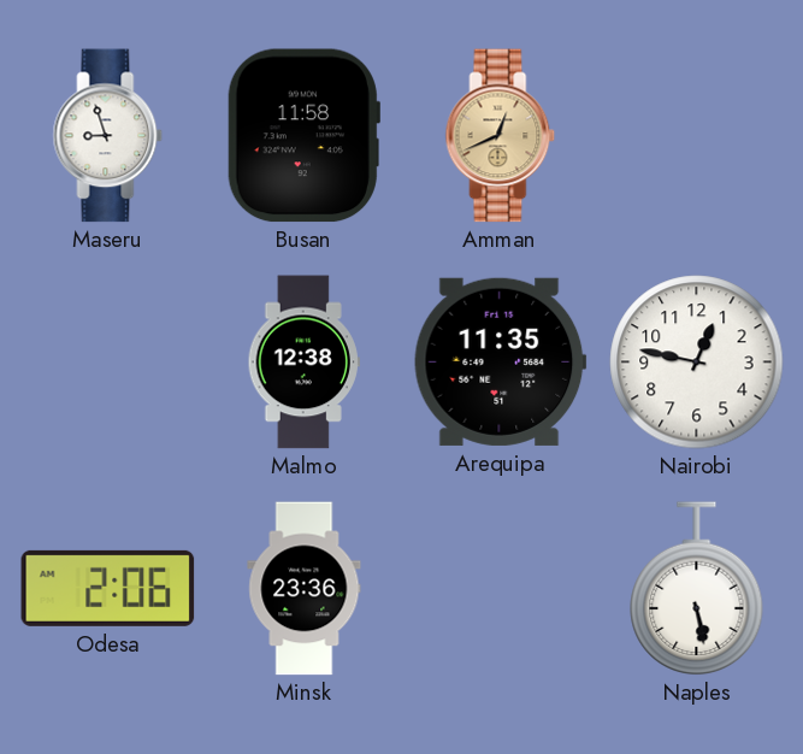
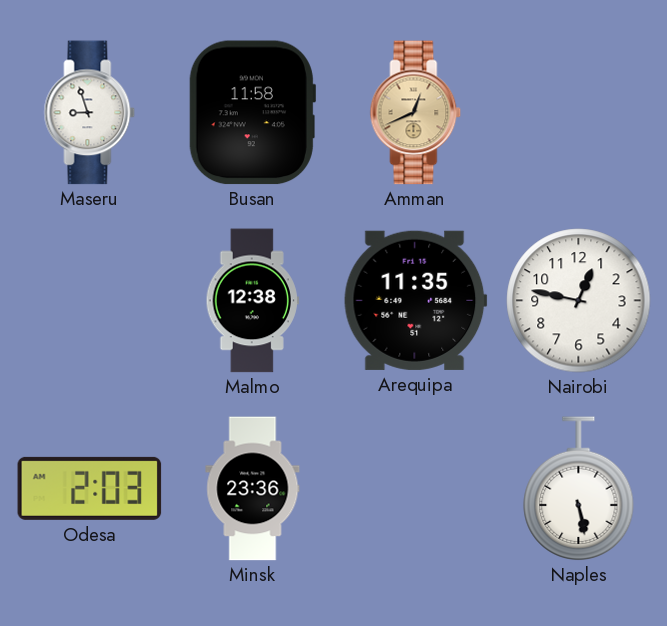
Odesa: 2:06 -> 2:03
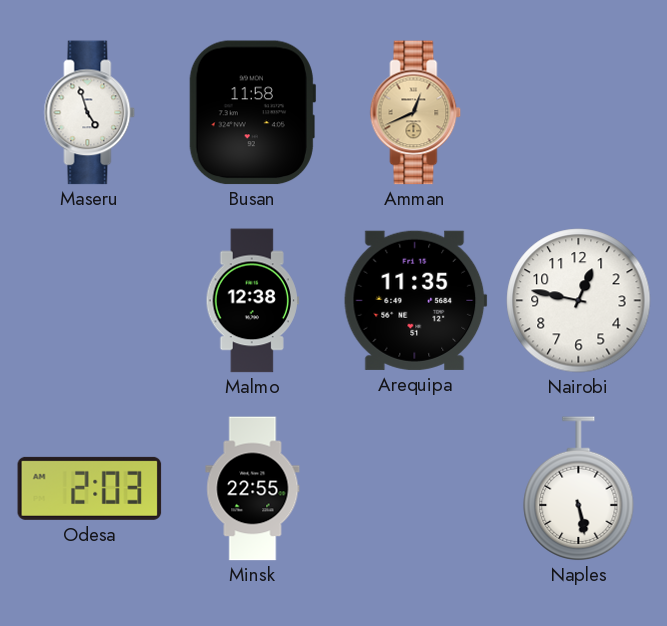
Maseru: 8:57 -> 4:57
Minsk: 23:36 -> 22:55
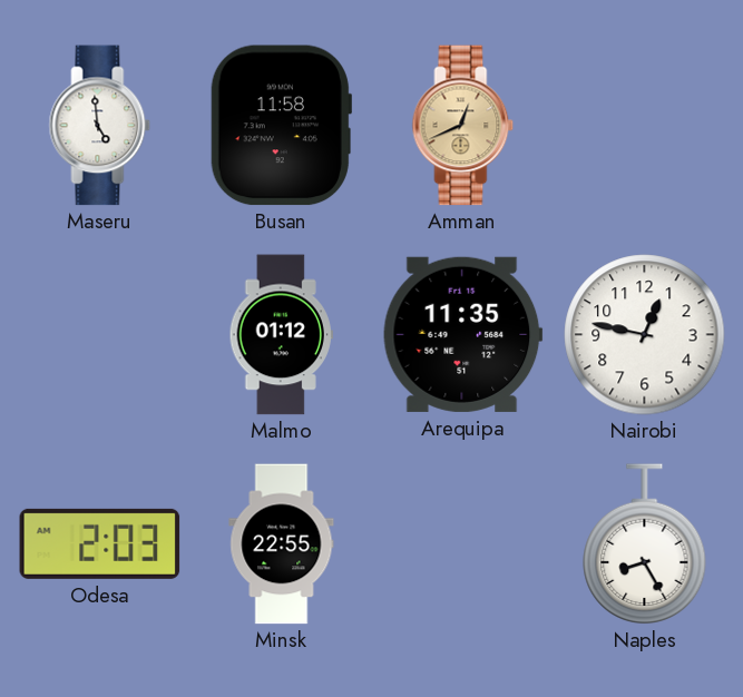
Maseru: 4:57 -> 4:59
Malmo: 12:38 -> 01:12
Naples: 5:28 -> 8:25
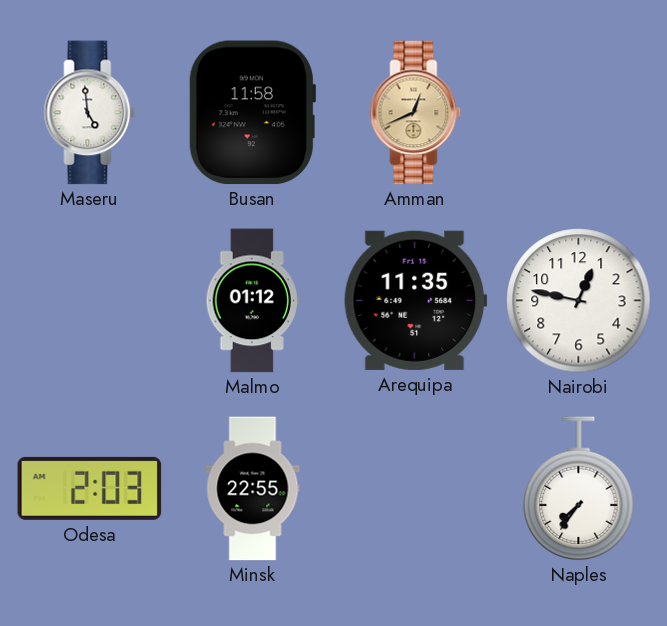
Naples: 8:25 -> 7:36
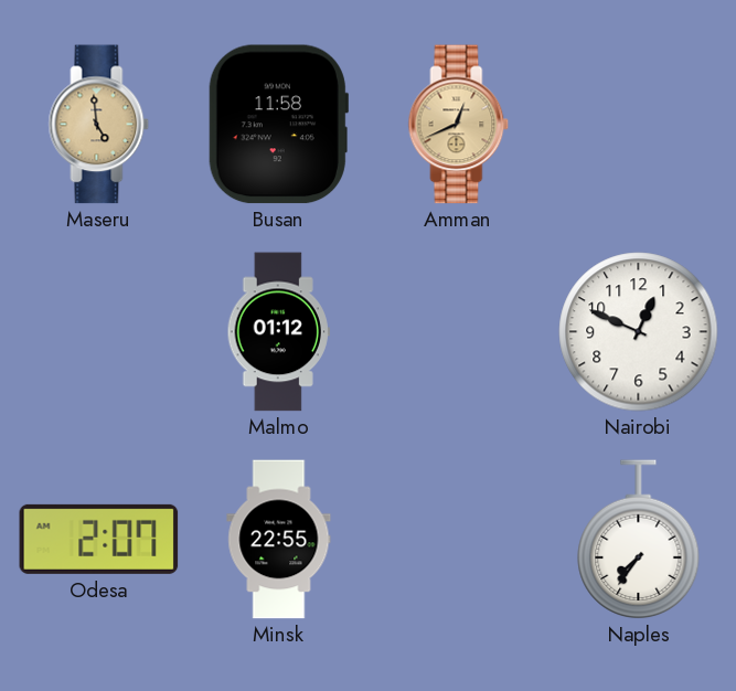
Maseru dial: white -> champagne
Arequipa: 11:35 -> none
Nairobi: 12:47 -> 12:49
Odesa: 2:03 -> 2:07
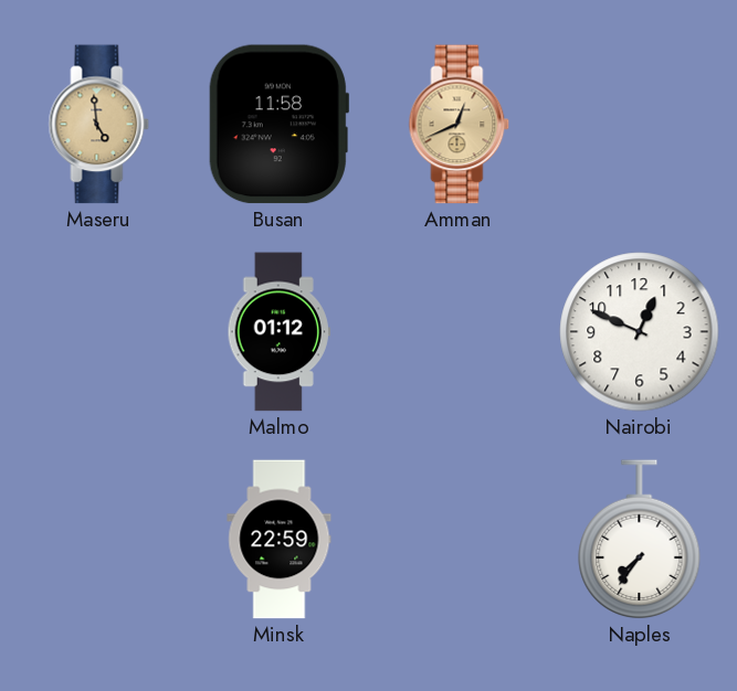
Odesa: 2:07 -> none
Minsk: 22:55 -> 22:59
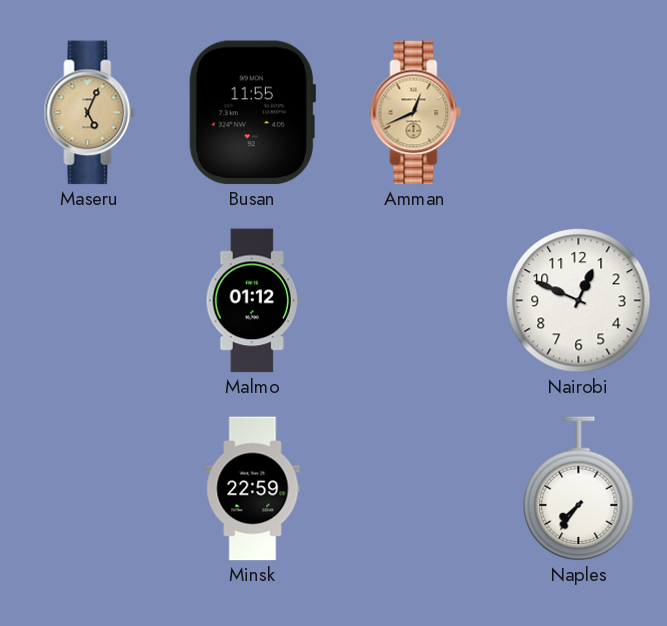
Maseru: 4:59 -> 5:04
Busan: 11:58 -> 11:55
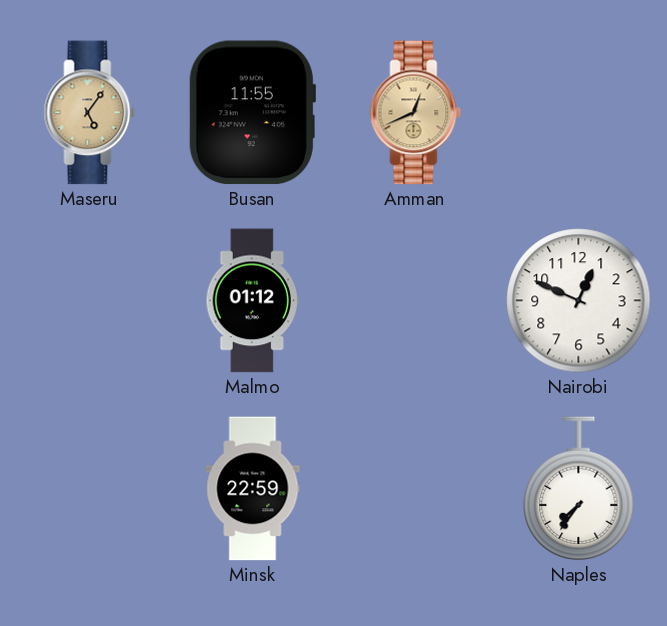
Maseru: 5:04 -> 5:06
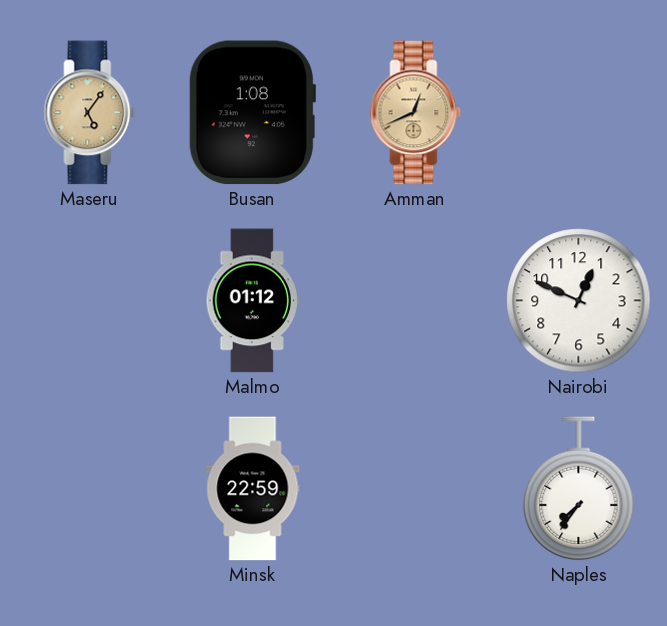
Busan: 11:55 -> 1:08
